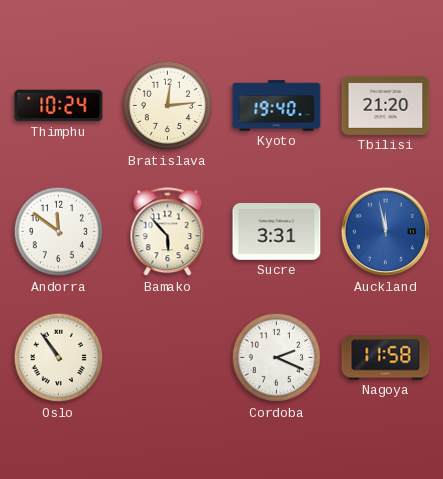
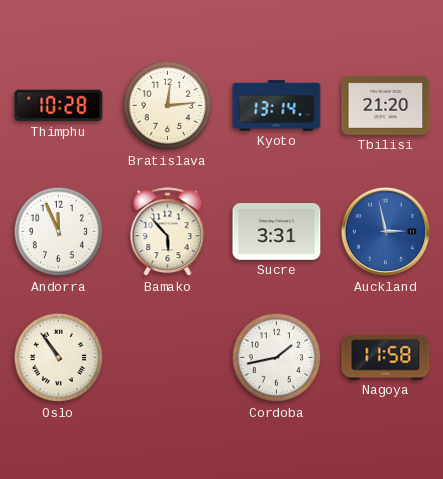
Thimphu: 10:24 -> 10:28
Kyoto: 19:40 -> 13:14
Andorra: 11:51 -> 11:56
Auckland: 11:58 -> 2:58
Cordoba: 2:19 -> 1:43
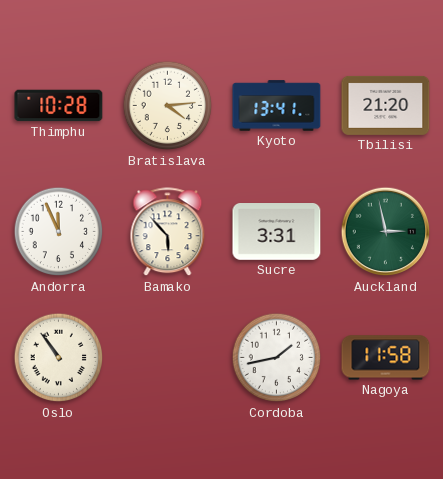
Bratislava: 12:14 -> 4:14
Kyoto: 13:14 -> 13:41
Auckland dial: blue -> green
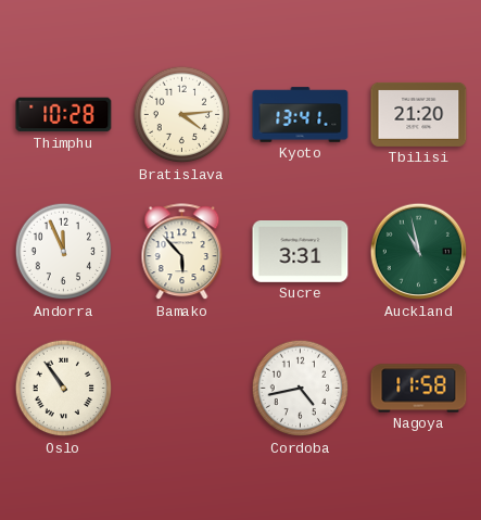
Auckland: 2:58 -> 10:58
Cordoba: 1:43 -> 4:43
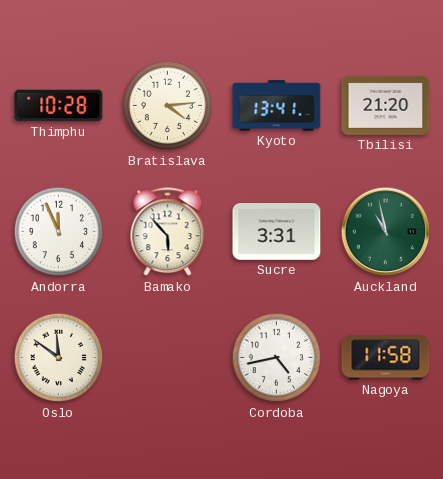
Oslo: 10:54 -> 11:51
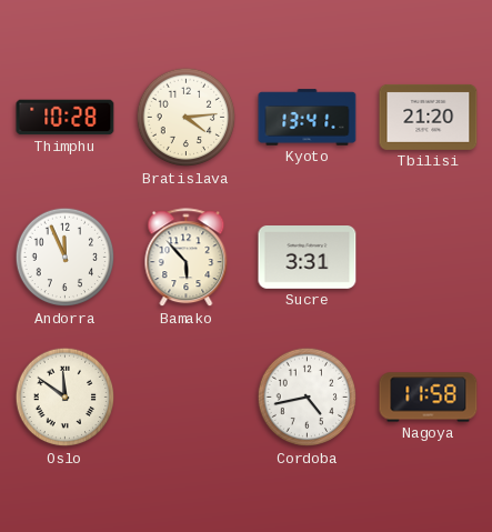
Auckland: 10:58 -> none
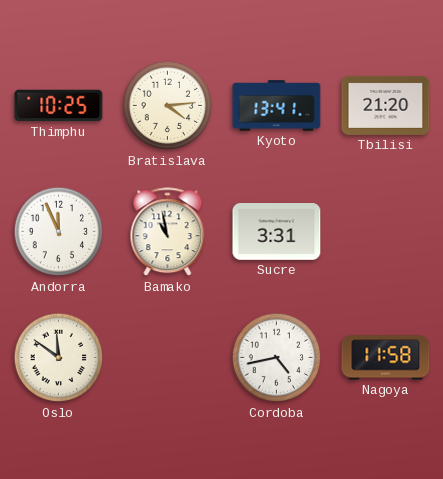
Thimphu: 10:28 -> 10:25
Bamako: 5:53 -> 10:58
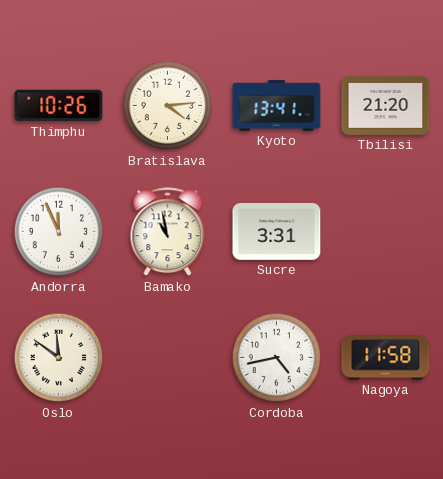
Thimphu: 10:25 -> 10:26
